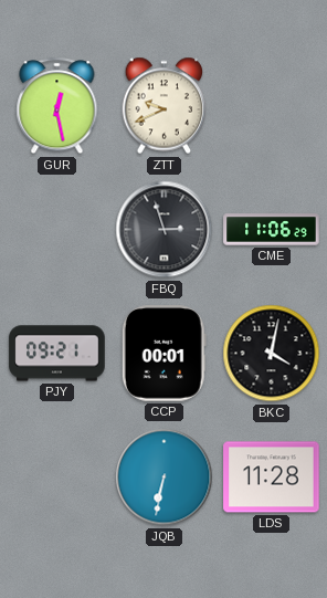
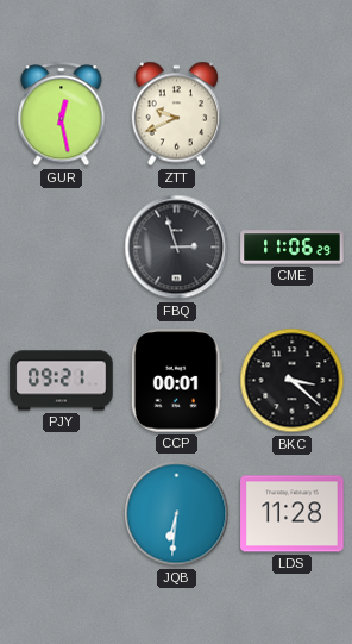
BKC: 4:02 -> 3:22
JQB: 6:32 -> 6:31
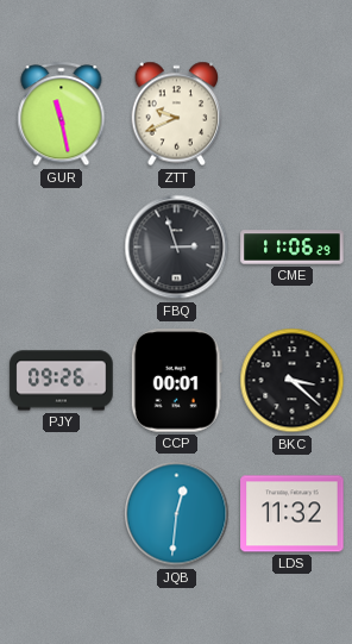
GUR: 12:28 -> 11:28
PJY: 09:21 -> 09:26
JQB: 6:31 -> 12:31
LDS: 11:28 -> 11:32
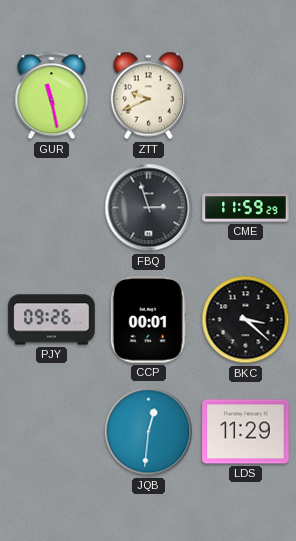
CME: 11:06 -> 11:59
LDS: 11:32 -> 11:29
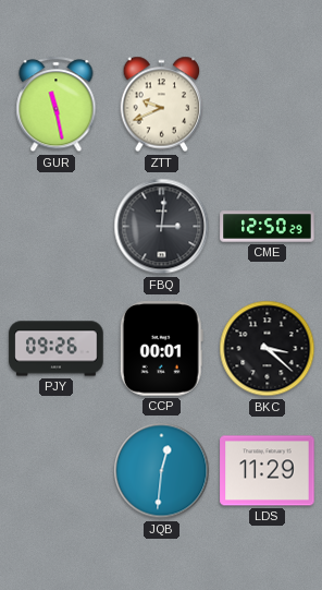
FBQ: 2:57 -> 3:01
CME: 11:59 -> 12:50
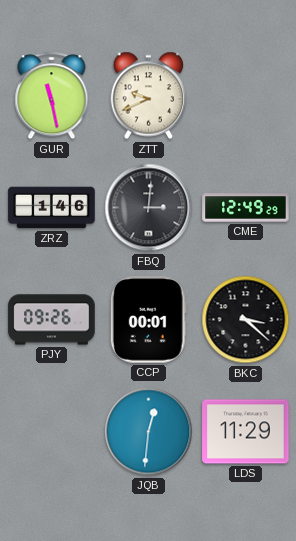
ZRZ: none -> 1:46
CME: 12:50 -> 12:49
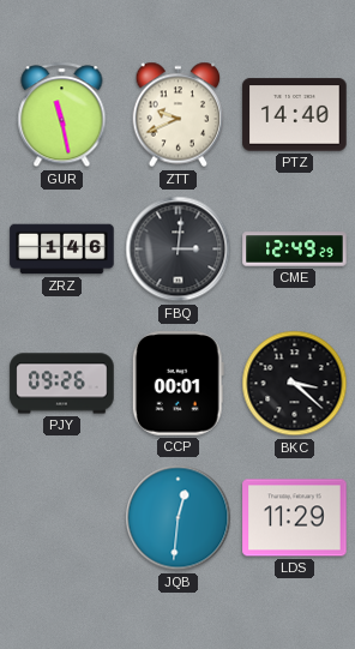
PTZ: none -> 14:40
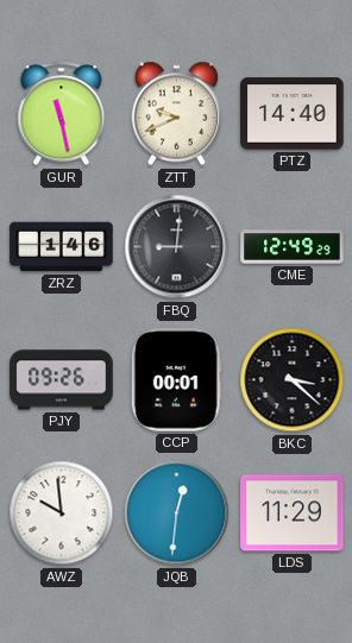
FBQ: 3:01 -> 9:01
AWZ: none -> 9:59
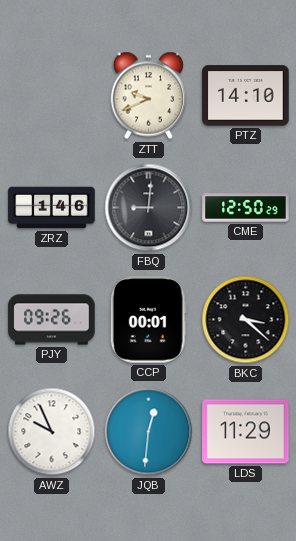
GUR: 11:28 -> none
PTZ: 14:40 -> 14:10
CME: 12:49 -> 12:50
AWZ: 9:59 -> 9:56
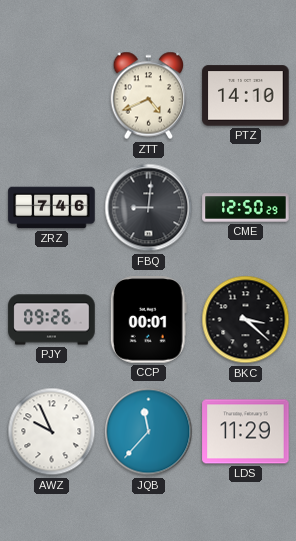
ZTT: 9:41 -> 4:41
ZRZ: 1:46 -> 7:46
JQB: 12:31 -> 11:37
